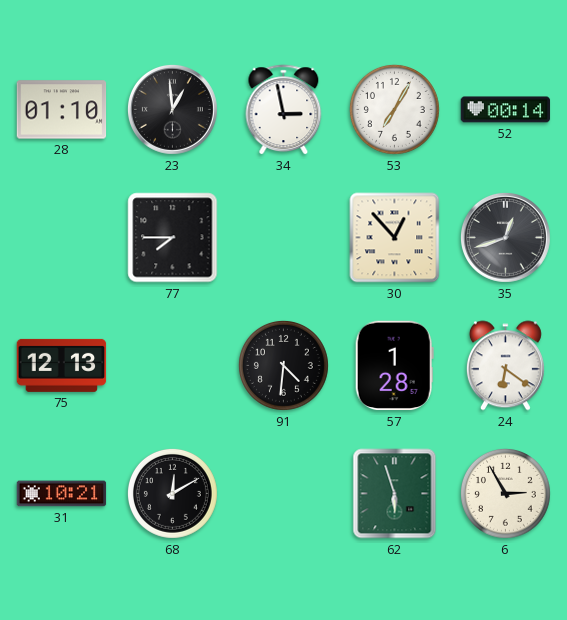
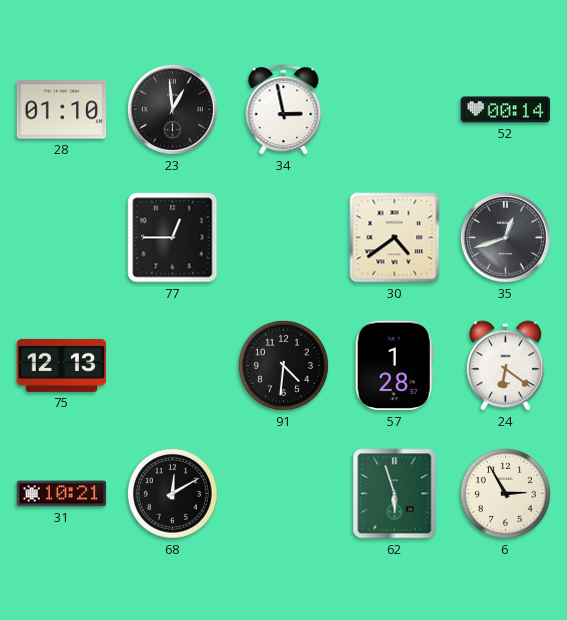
53: 7:05 -> none
77: 7:45 -> 12:45
30: 12:53 -> 4:39
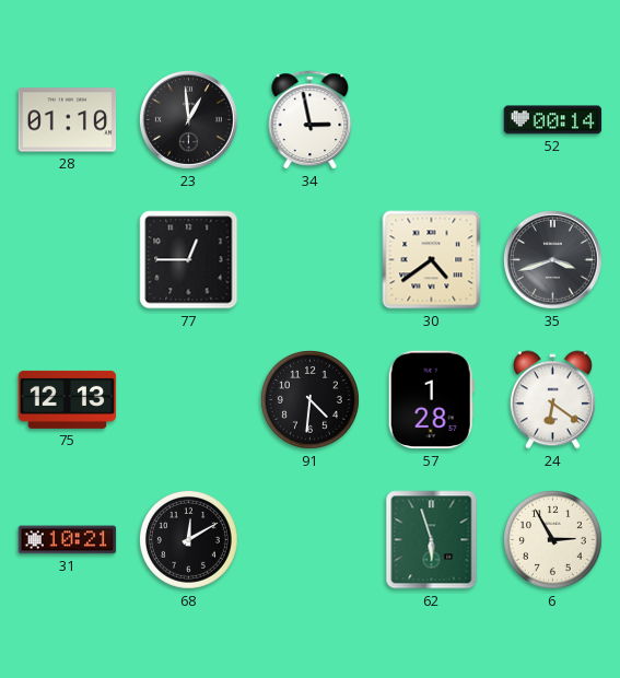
35: 12:42 -> 3:42
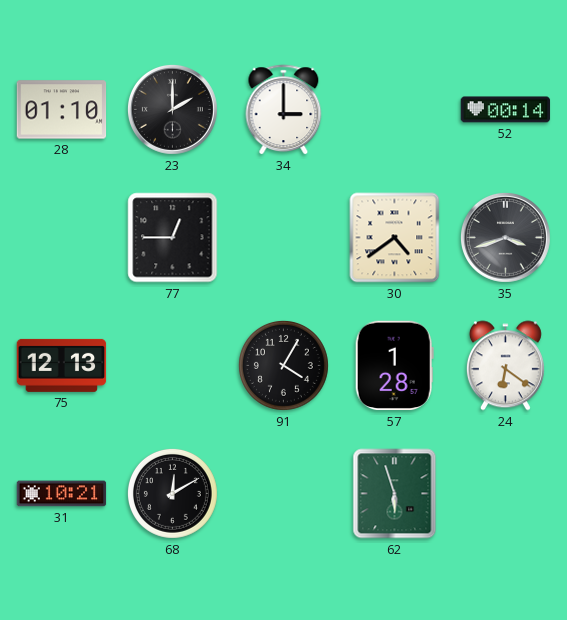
23: 12:59 -> 2:00
34: 2:58 -> 3:00
91: 4:31 -> 4:05
6: 2:55 -> none
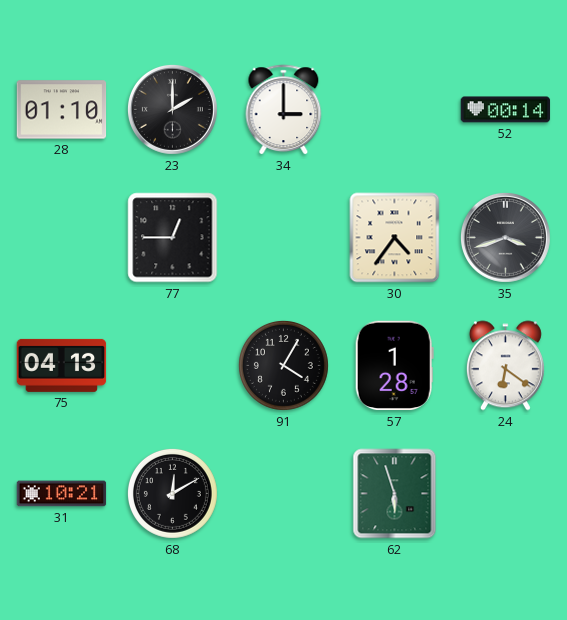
30: 4:39 -> 4:36
75: 12:13 -> 04:13
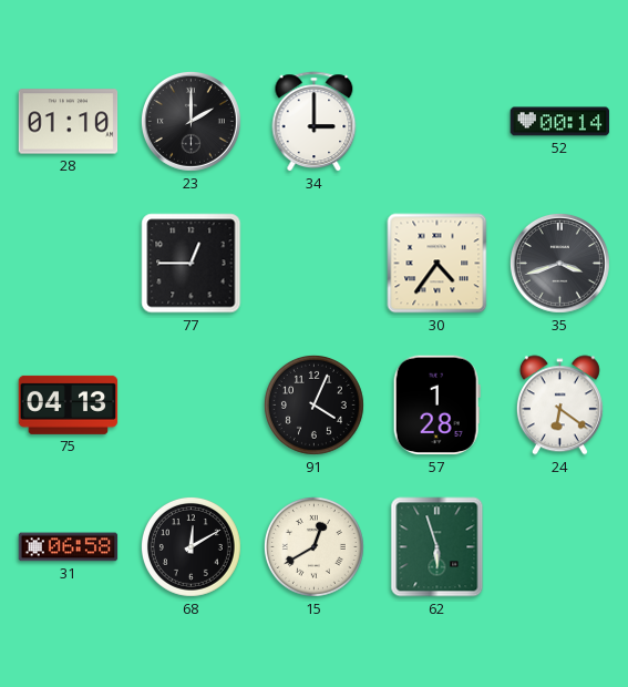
91: 4:05 -> 4:04
31: 10:21 -> 06:58
15: none -> 12:40
